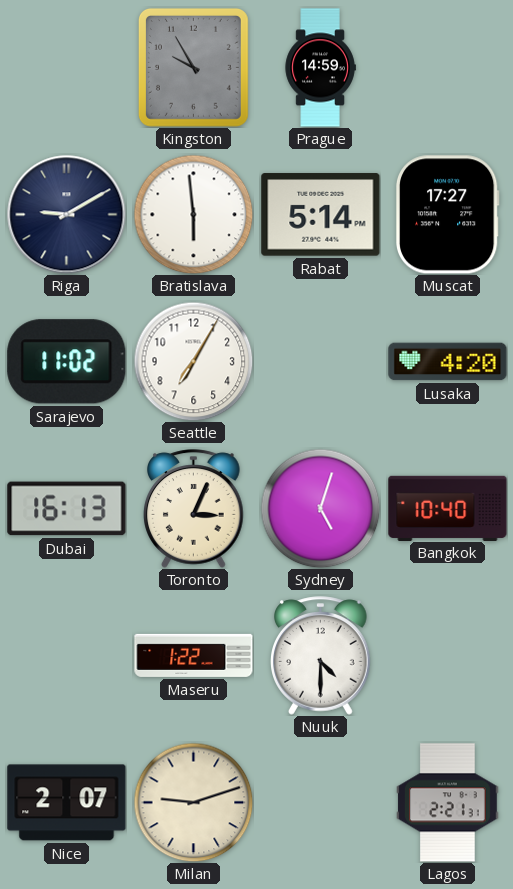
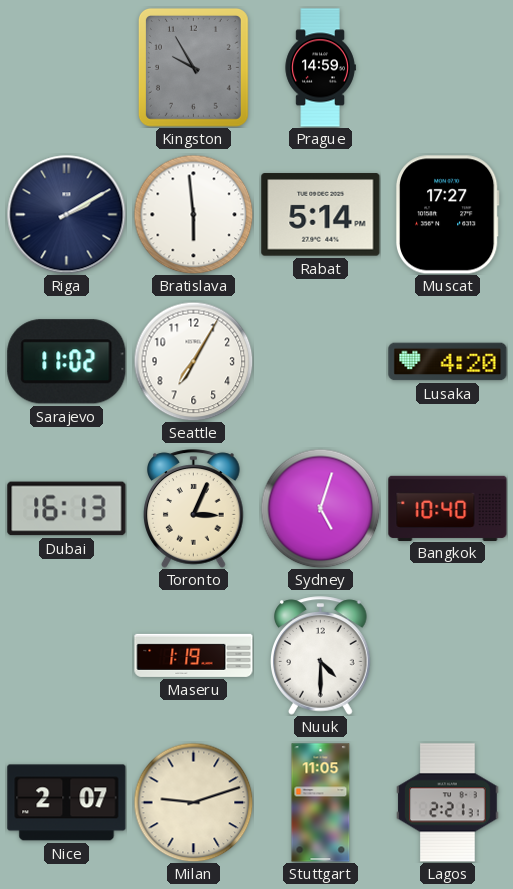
Riga: 9:10 -> 2:10
Maseru: 1:22 -> 1:19
Stuttgart: none -> 11:05
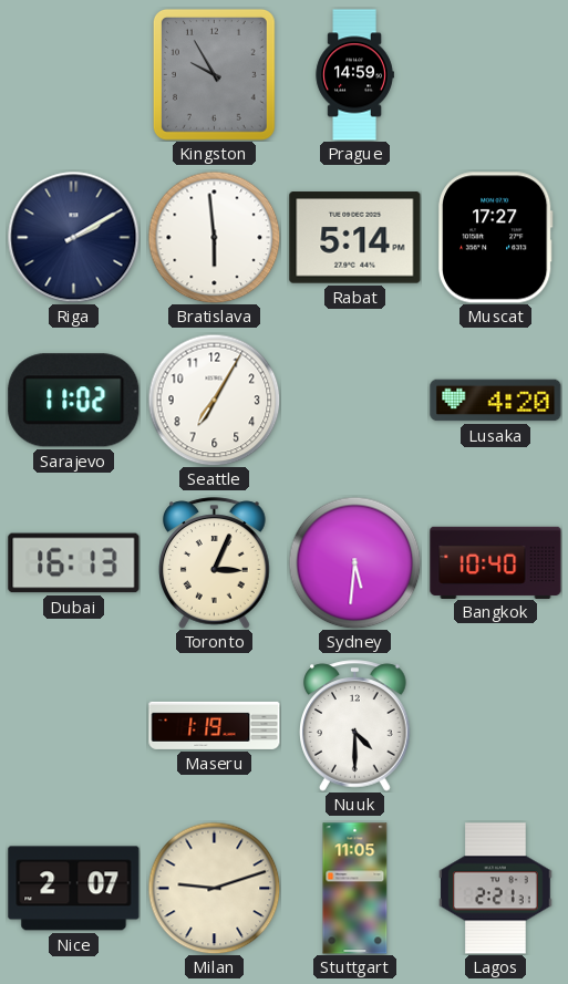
Sydney: 5:03 -> 5:31
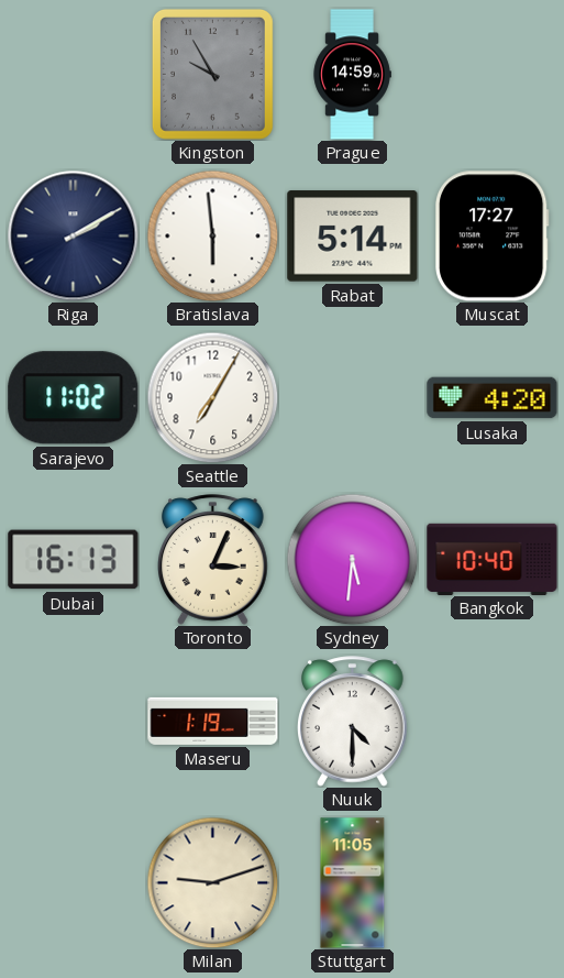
Nice: 2:07 -> none
Lagos: 2:21 -> none
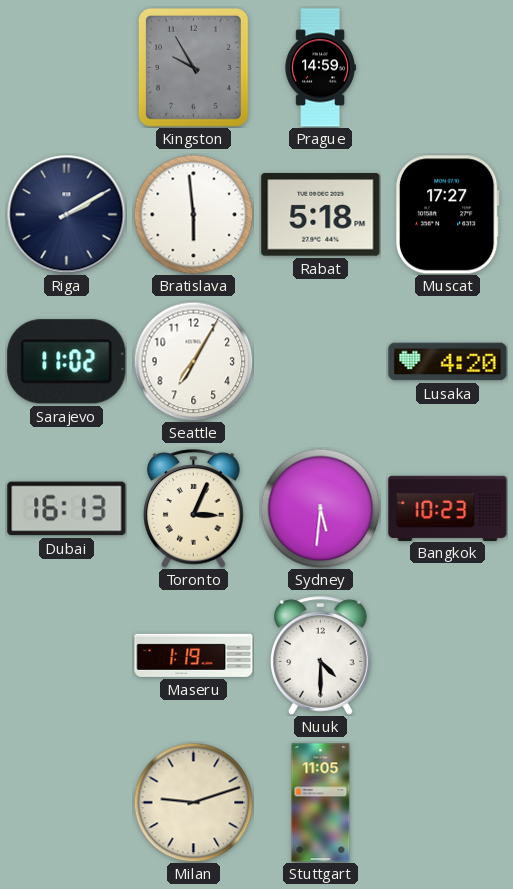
Rabat: 5:14 -> 5:18
Bangkok: 10:40 -> 10:23
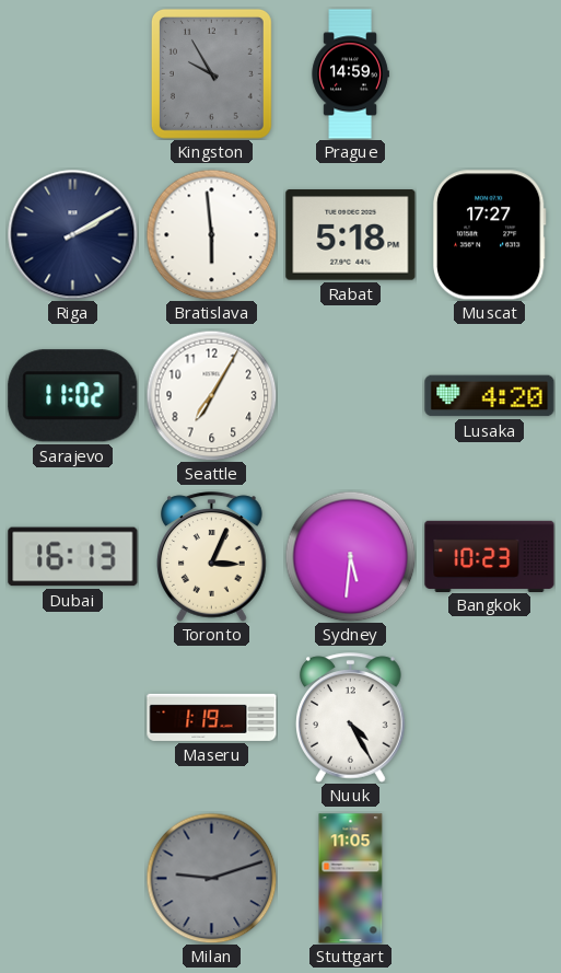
Nuuk: 4:30 -> 4:25
Milan dial: cream -> grey
